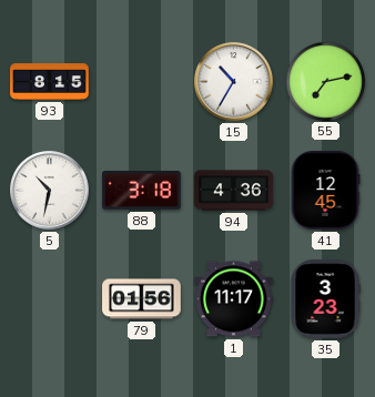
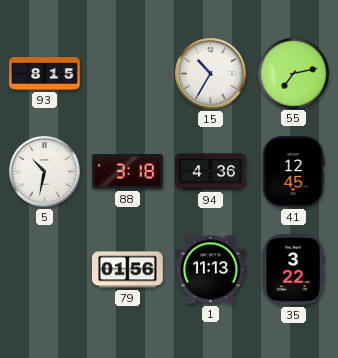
1: 11:17 -> 11:13
35: 3:23 -> 3:22
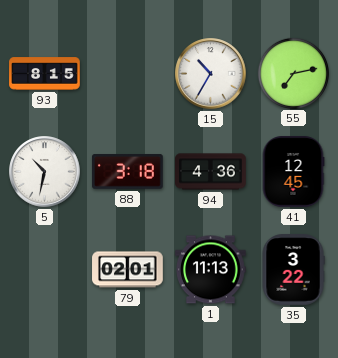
79: 01:56 -> 02:01
